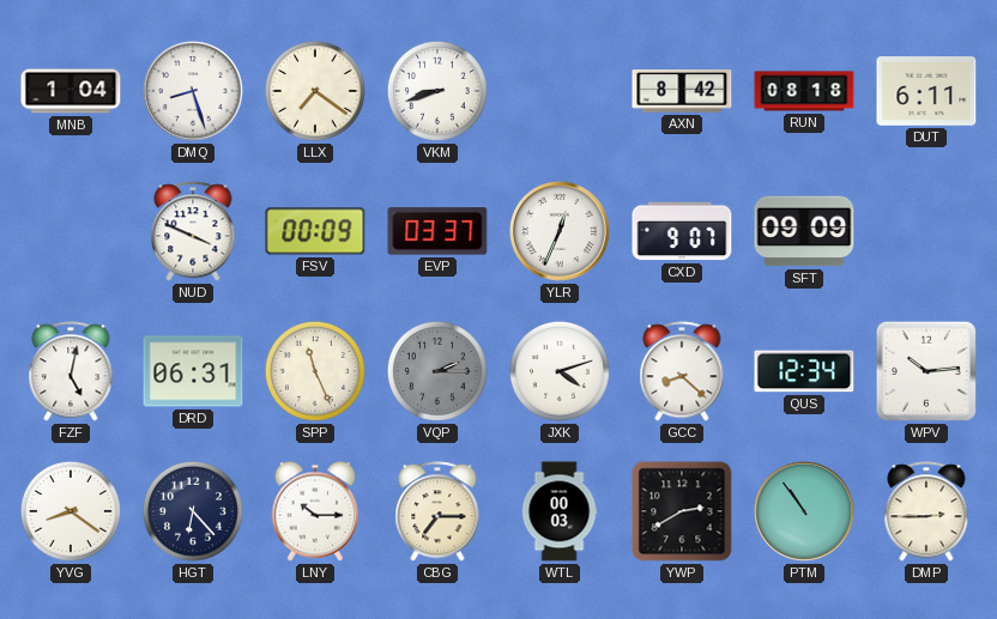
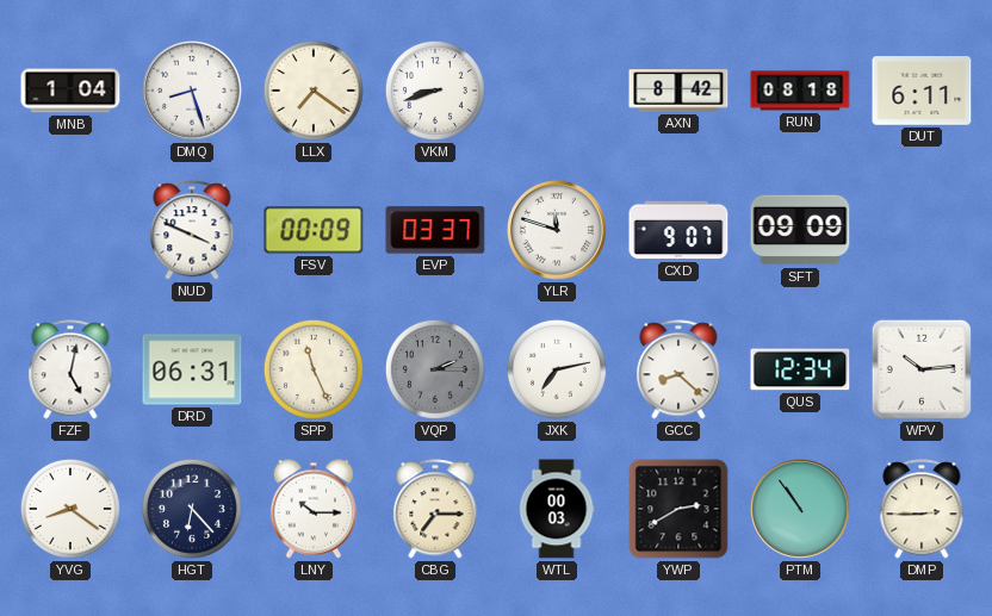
YLR: 12:34 -> 11:48
JXK: 4:12 -> 7:13
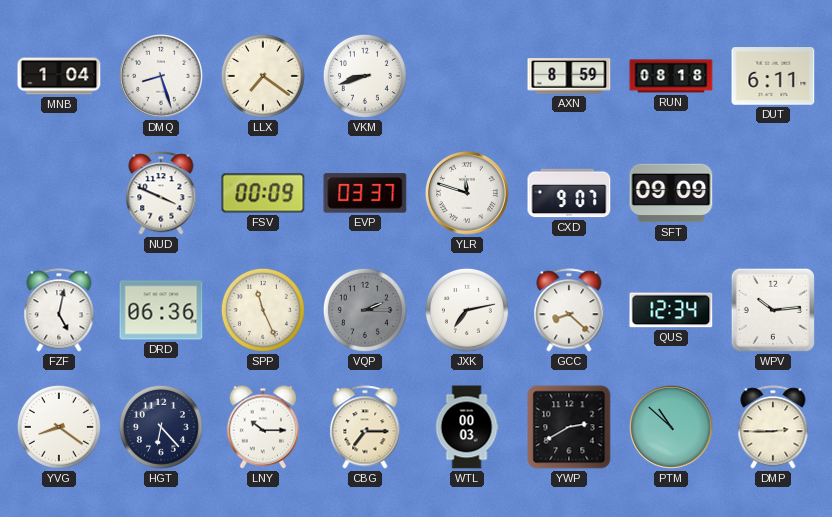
AXN: 8:42 -> 8:59
DRD: 06:31 -> 06:36
PTM: 10:54 -> 10:52
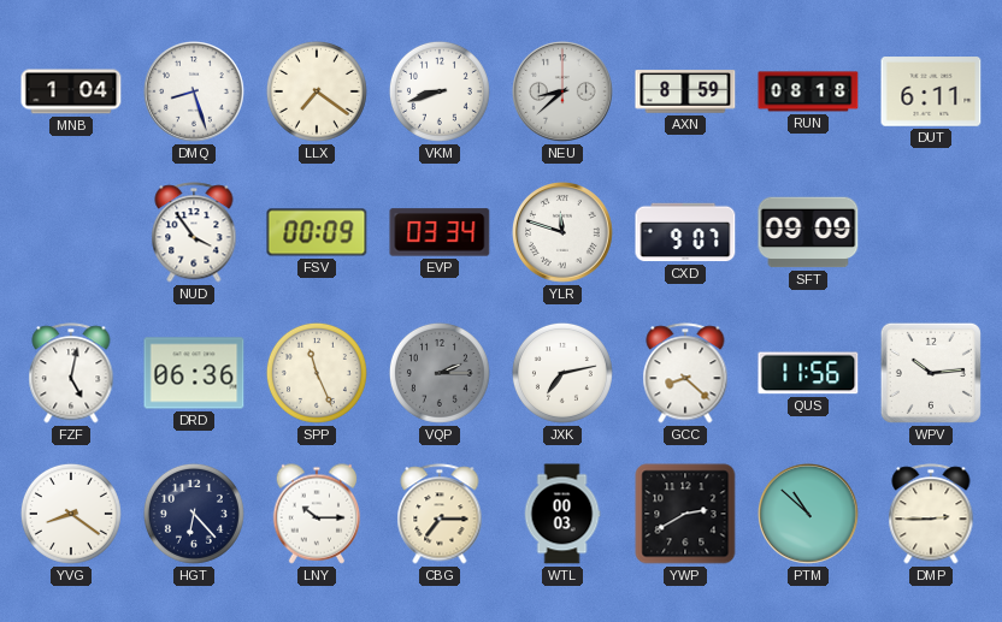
NEU: none -> 8:38
NUD: 3:49 -> 3:54
EVP: 03:37 -> 03:34
QUS: 12:34 -> 11:56
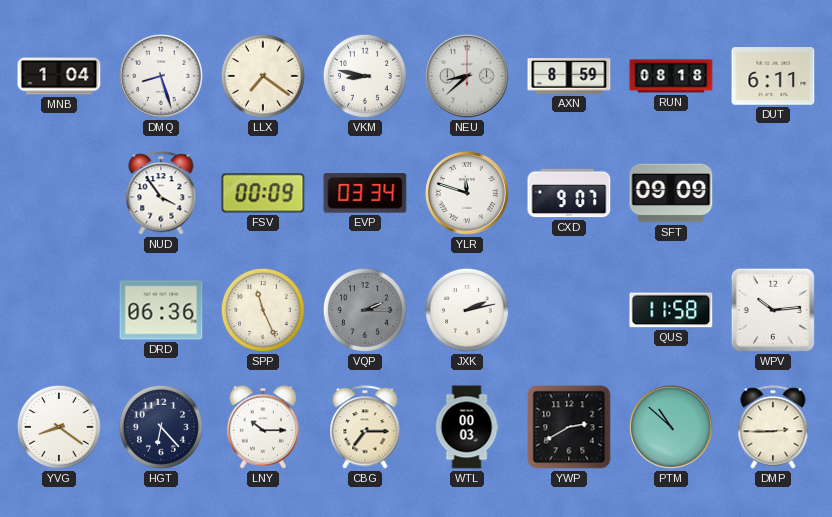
VKM: 8:42 -> 8:47
FZF: 5:02 -> none
JXK: 7:13 -> 2:13
GCC: 8:22 -> none
QUS: 11:56 -> 11:58
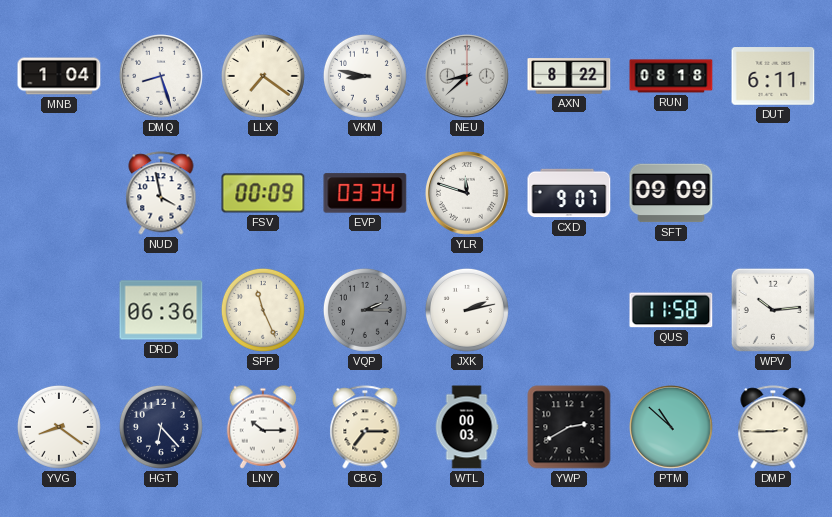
AXN: 8:59 -> 8:22
NUD: 3:54 -> 3:58
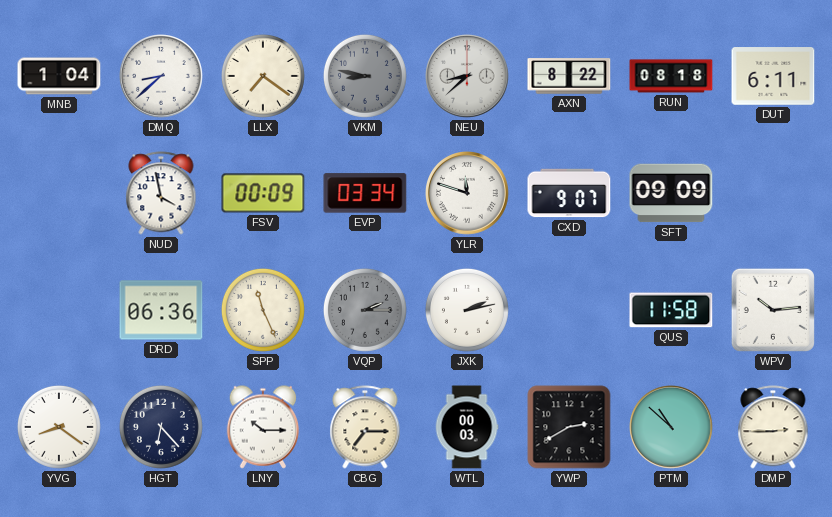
DMQ: 8:27 -> 8:38
VKM dial: white -> grey
